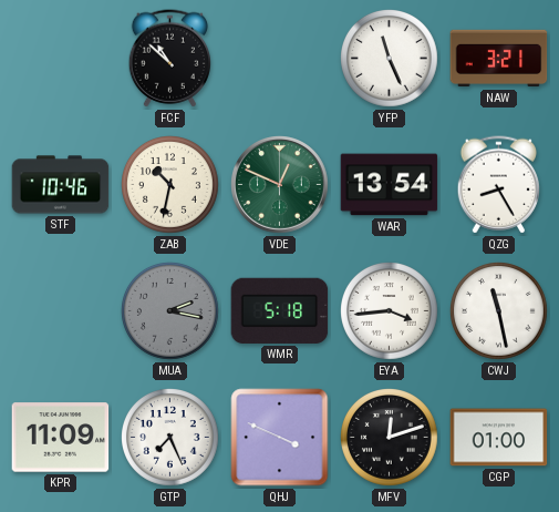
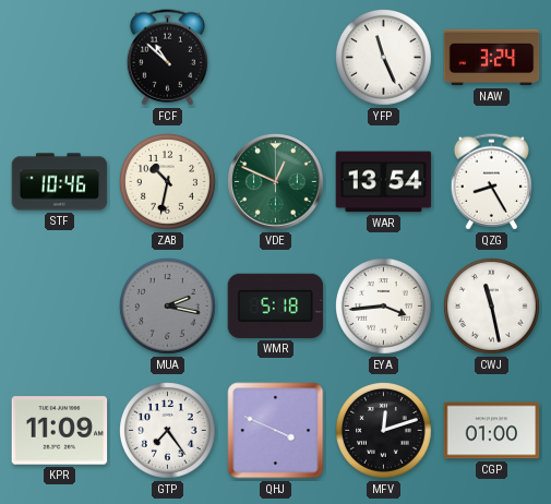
NAW: 3:21 -> 3:24
GTP: 7:26 -> 7:24
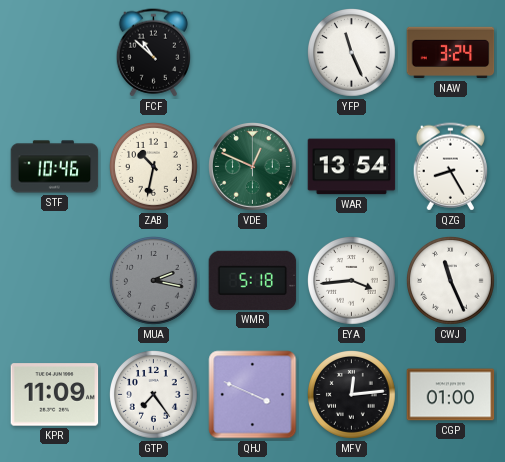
CWJ: 11:28 -> 11:26
MFV: 12:12 -> 12:14
